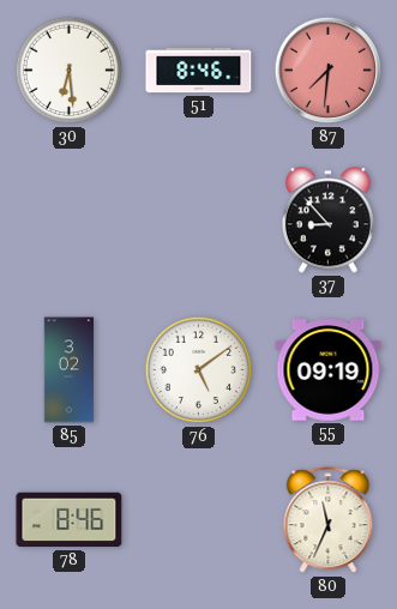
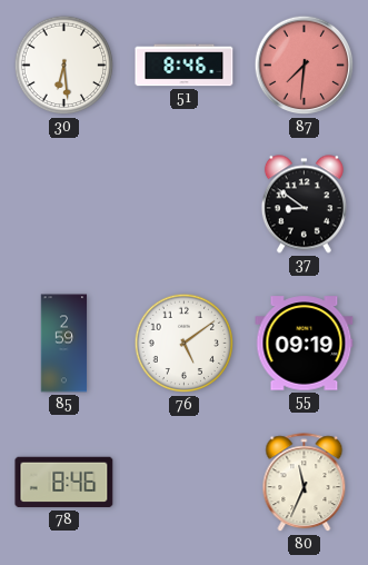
37: 8:53 -> 8:51
85: 3:02 -> 2:59
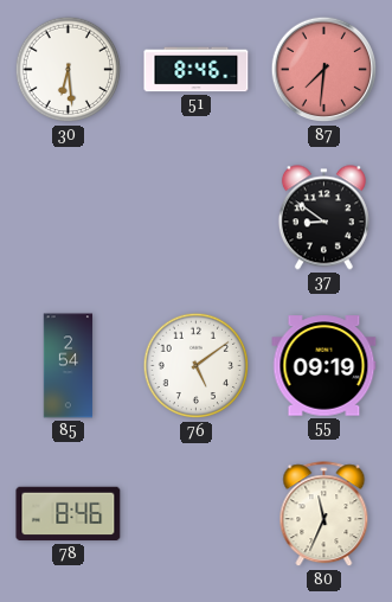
85: 2:59 -> 2:54
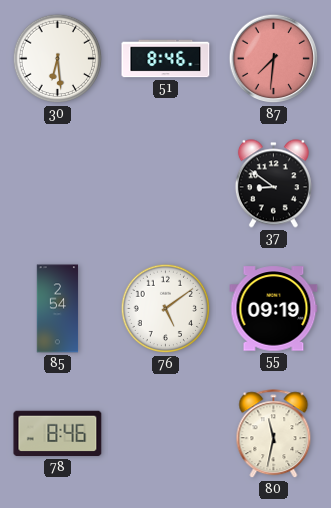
80: 11:34 -> 11:32
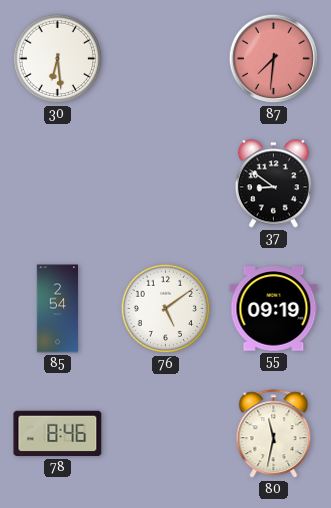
51: 8:46 -> none
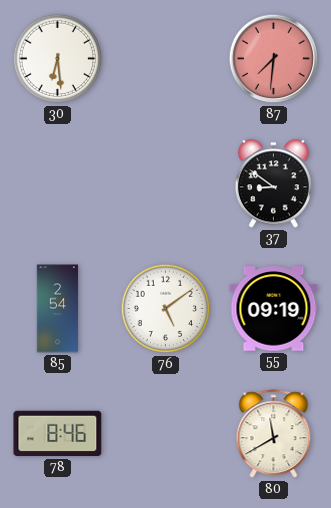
80: 11:32 -> 11:40
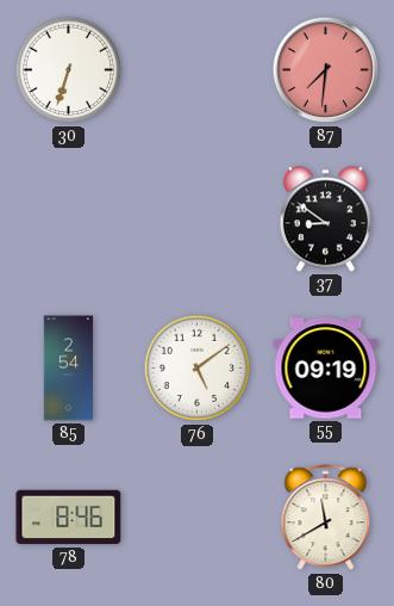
30: 6:29 -> 6:33
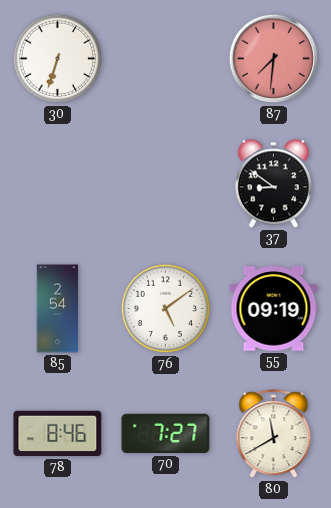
70: none -> 7:27
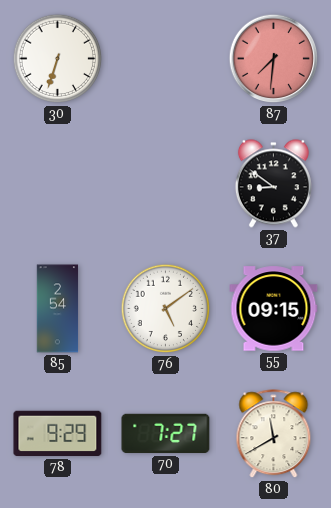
55: 09:19 -> 09:15
78: 8:46 -> 9:29
